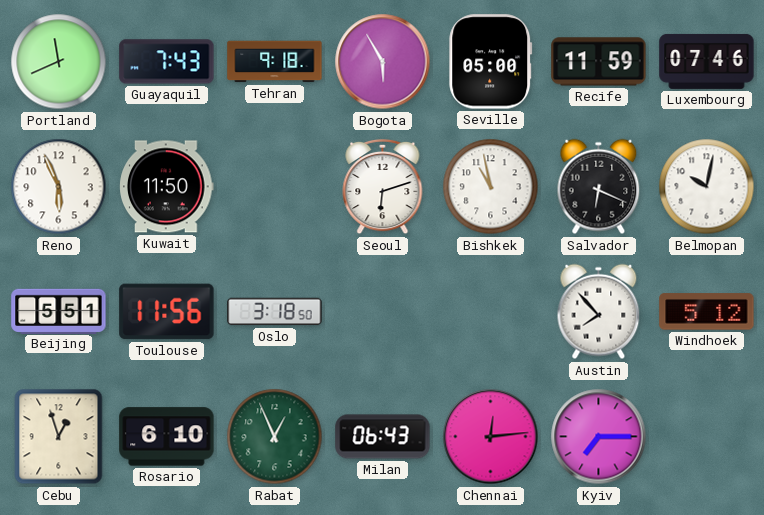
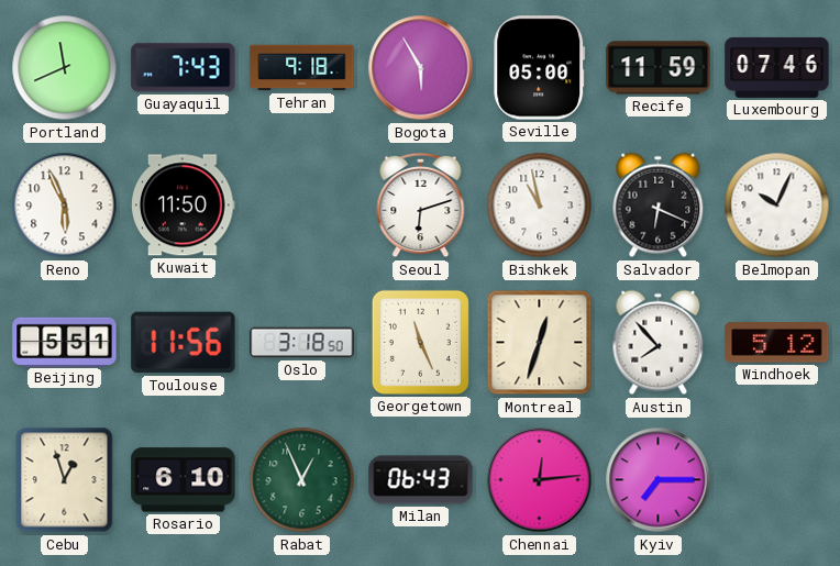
Belmopan: 10:02 -> 10:04
Georgetown: none -> 11:26
Montreal: none -> 12:33
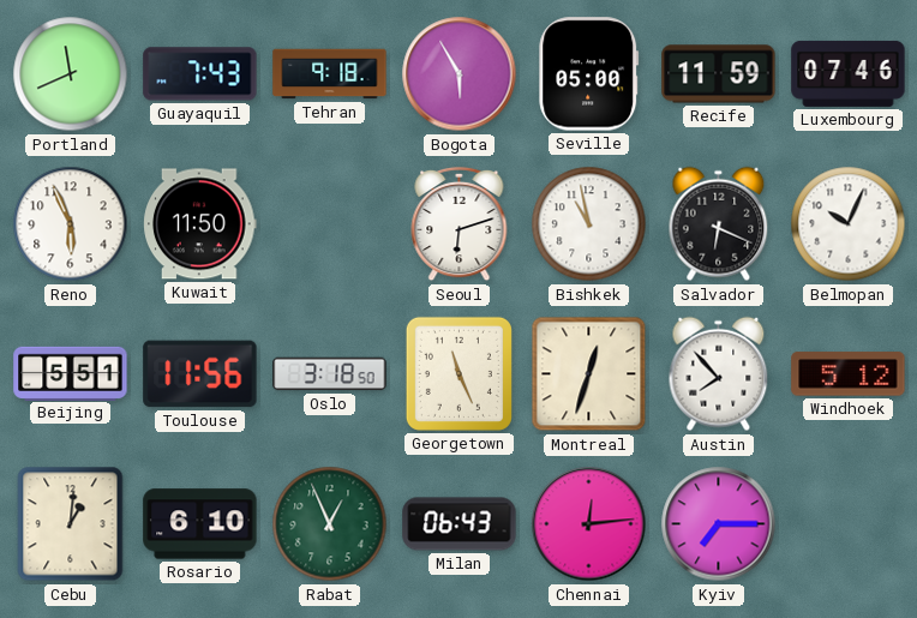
Cebu: 12:57 -> 1:01
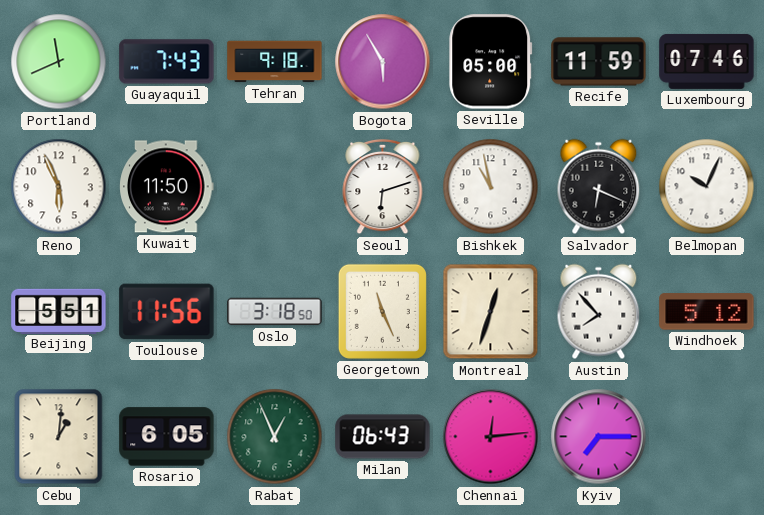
Rosario: 6:10 -> 6:05
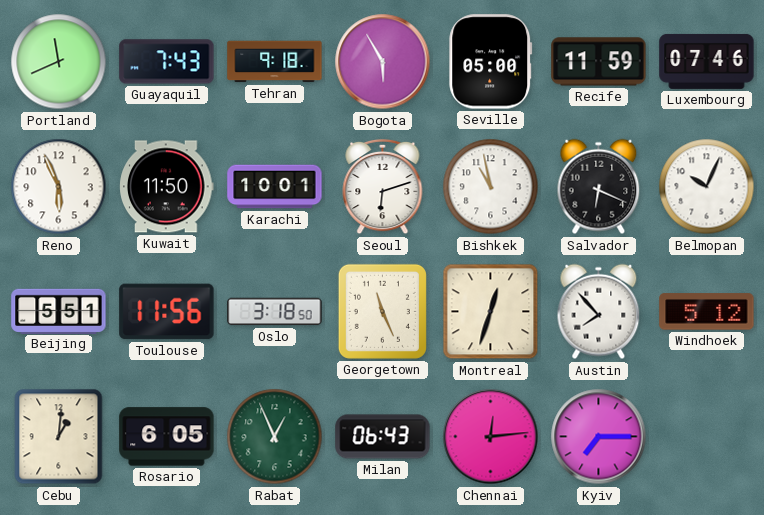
Karachi: none -> 10:01
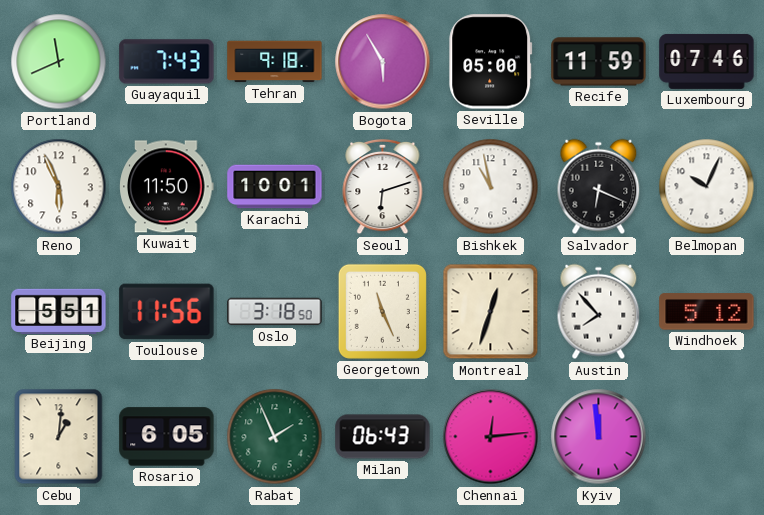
Rabat: 12:56 -> 1:56
Kyiv: 7:15 -> 11:59
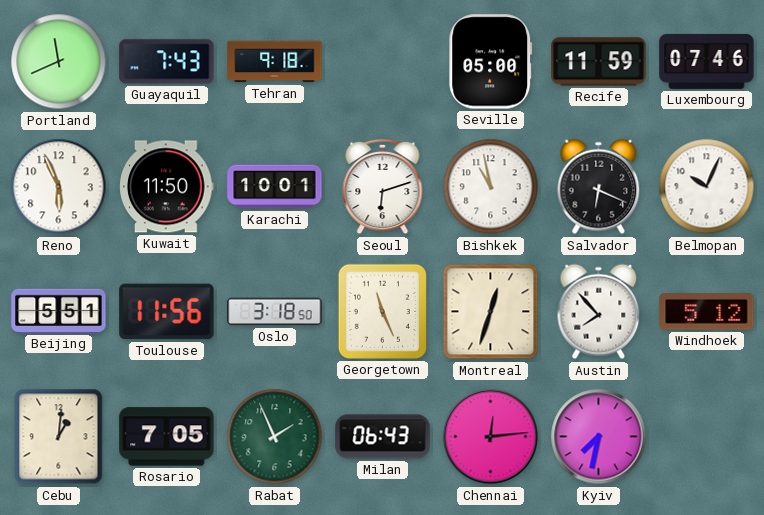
Bogota: 5:55 -> none
Rosario: 6:05 -> 7:05
Kyiv: 11:59 -> 7:32
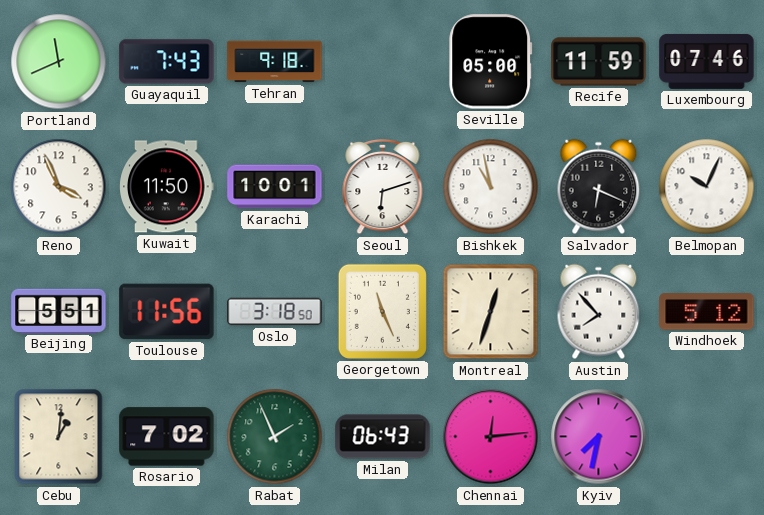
Reno: 5:56 -> 3:56
Rosario: 7:05 -> 7:02
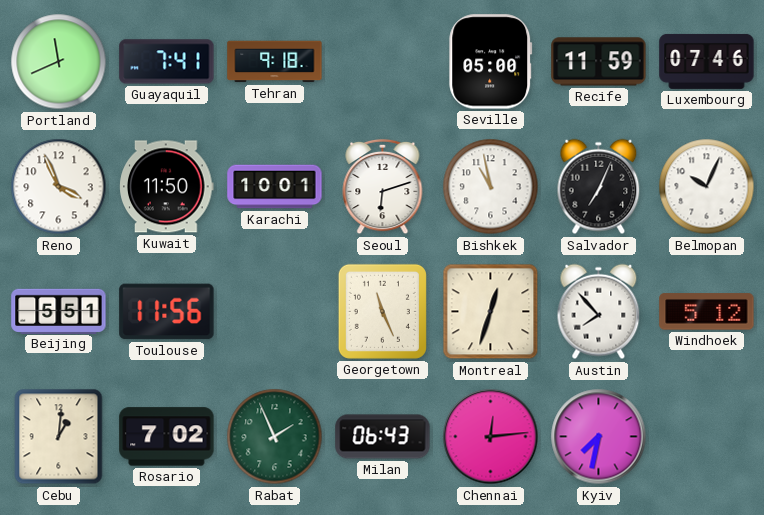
Guayaquil: 7:43 -> 7:41
Salvador: 6:19 -> 7:04
Oslo: 3:18 -> none
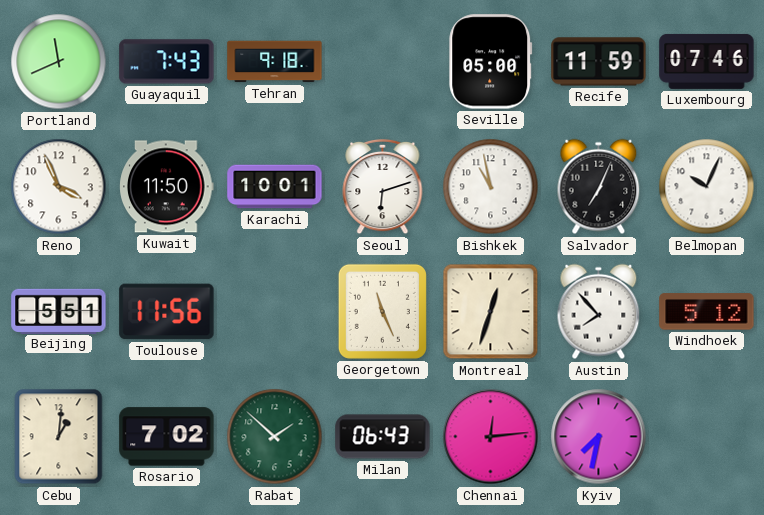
Guayaquil: 7:41 -> 7:43
Rabat: 1:56 -> 1:52
